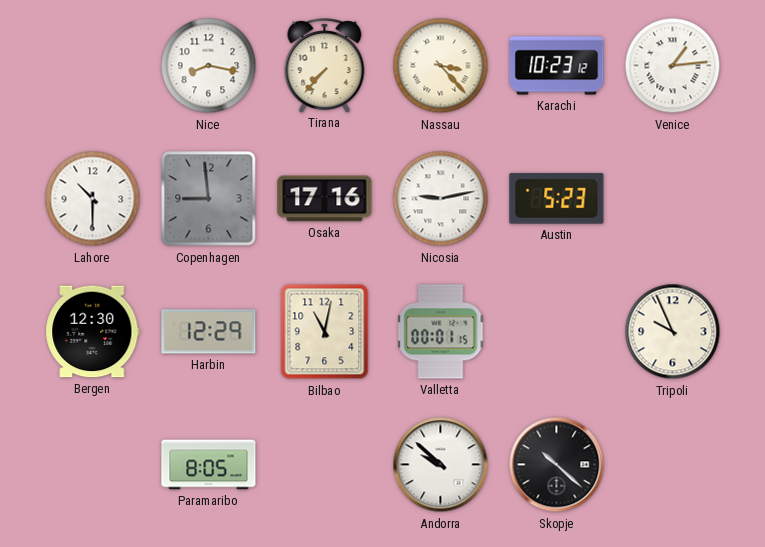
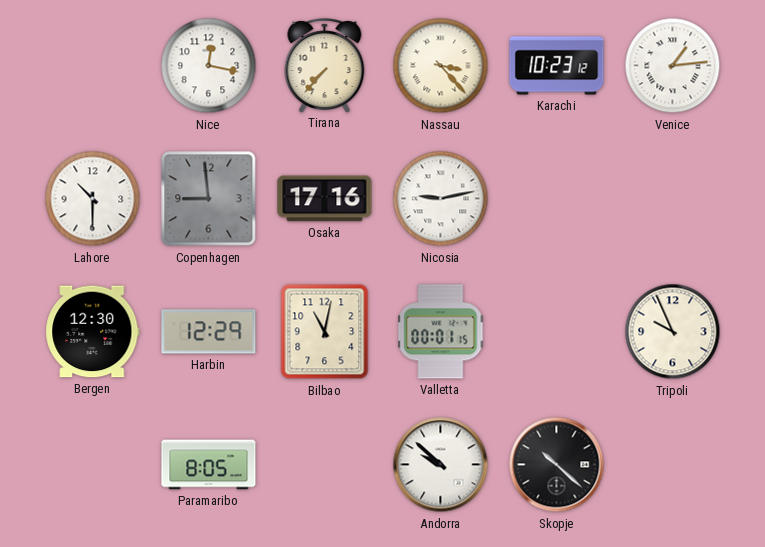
Nice: 8:17 -> 12:17
Austin: 5:23 -> none
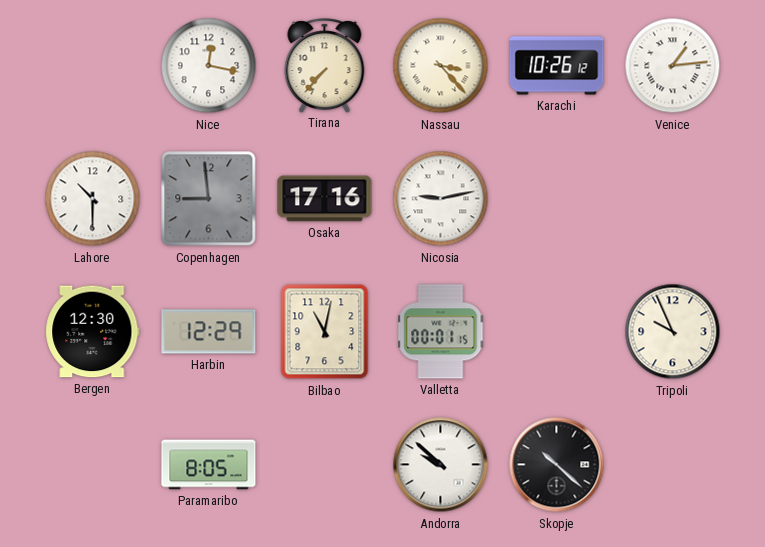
Karachi: 10:23 -> 10:26
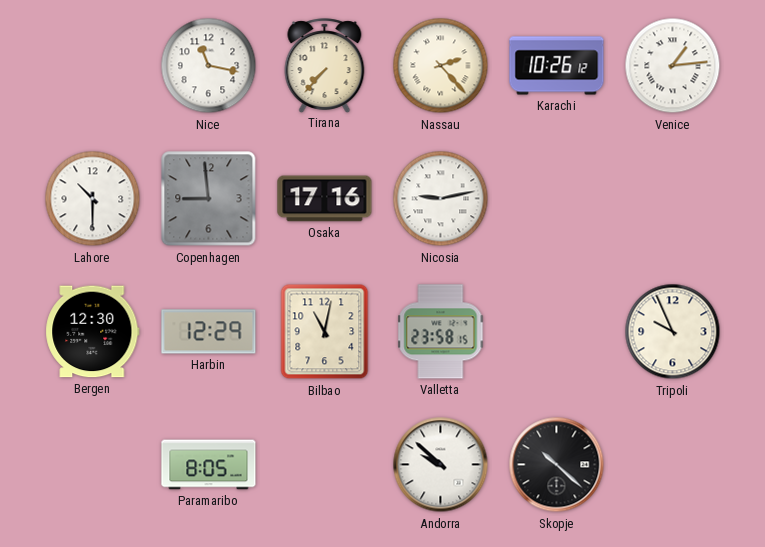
Nice: 12:17 -> 11:17
Nassau: 3:23 -> 2:23
Valletta: 00:01 -> 23:58
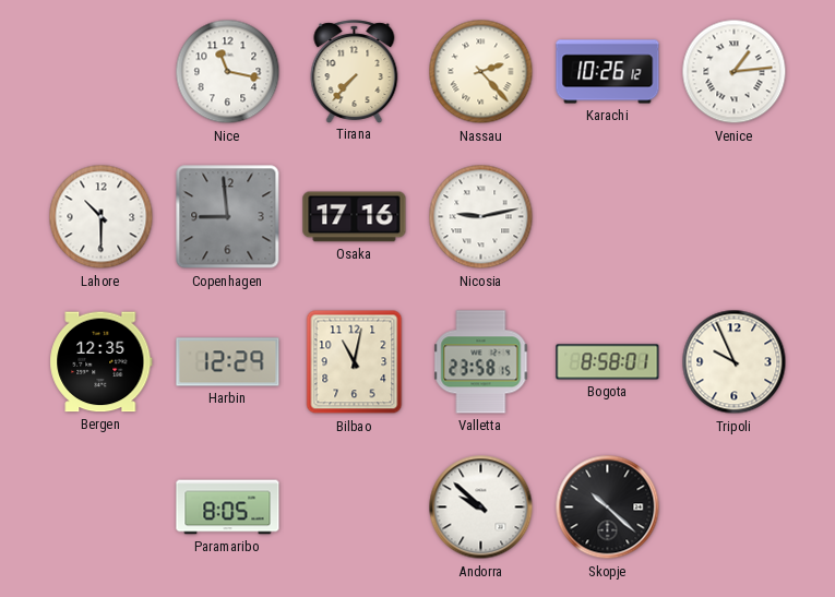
Bergen: 12:30 -> 12:35
Bogota: none -> 8:58
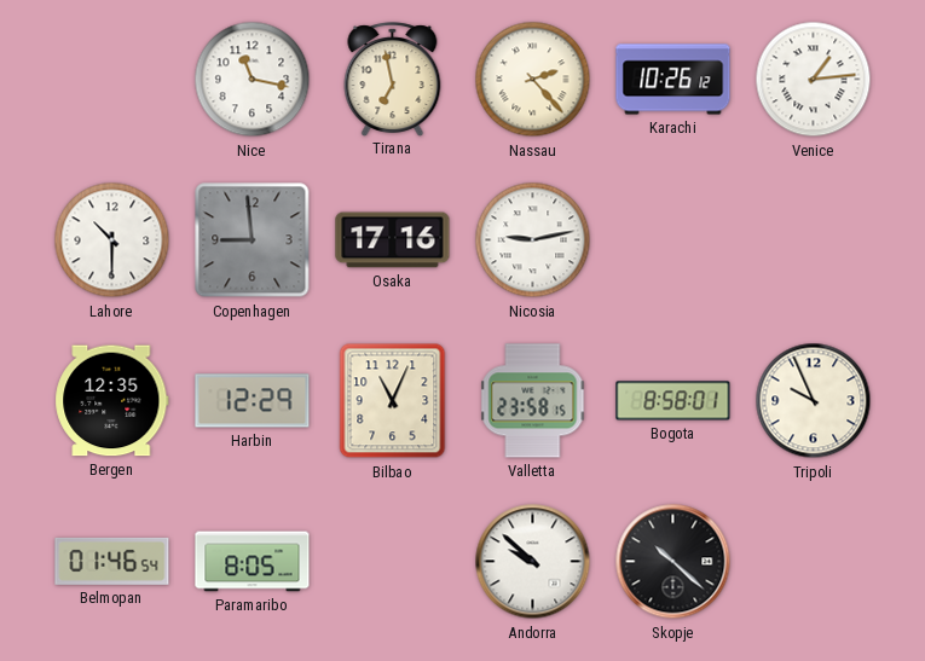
Tirana: 7:37 -> 6:58
Bilbao: 11:02 -> 11:04
Belmopan: none -> 01:46
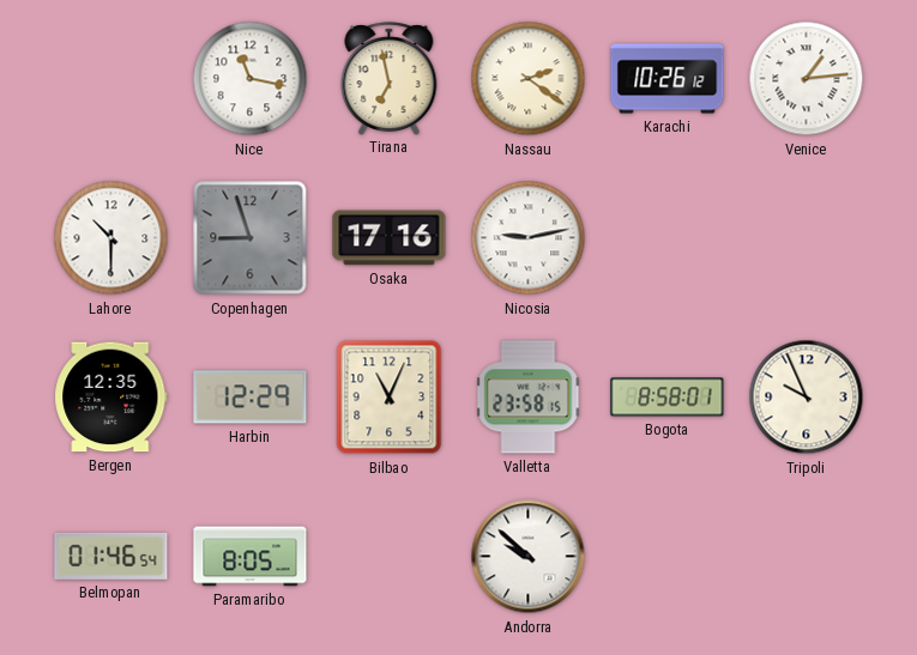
Nassau: 2:23 -> 2:21
Copenhagen: 8:59 -> 8:57
Skopje: 10:22 -> none
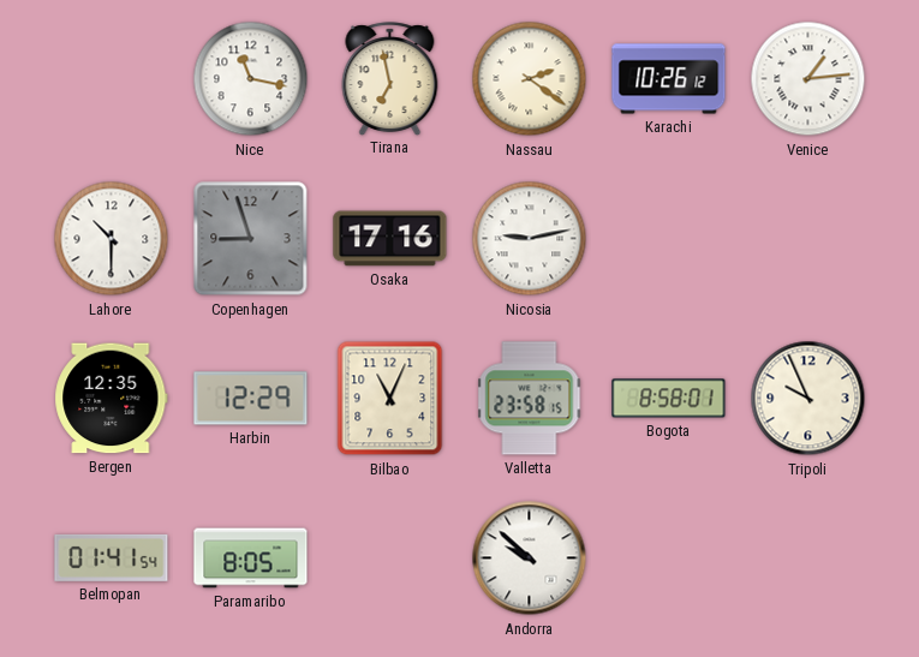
Belmopan: 01:46 -> 01:41
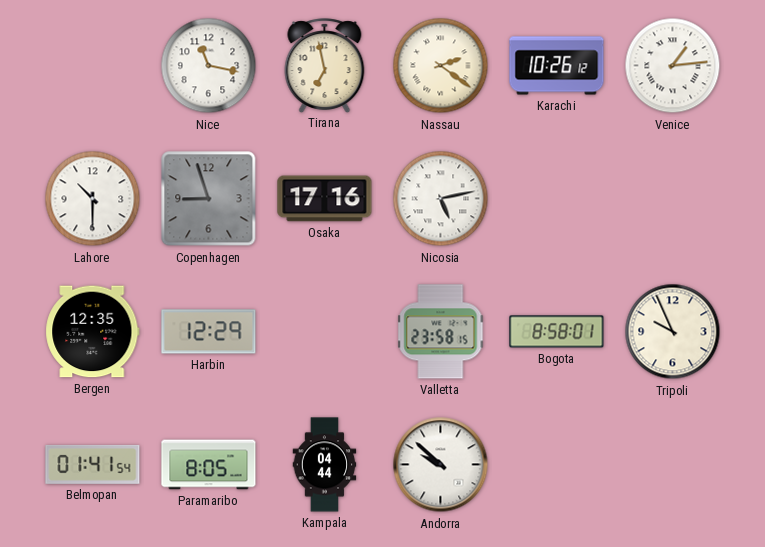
Nicosia: 9:13 -> 5:13
Bilbao: 11:04 -> none
Kampala: none -> 04:44
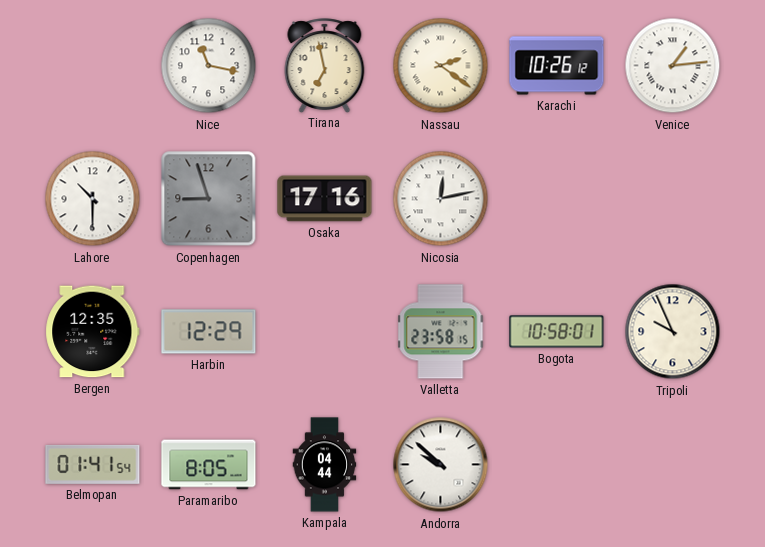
Nicosia: 5:13 -> 12:13
Bogota: 8:58 -> 10:58
